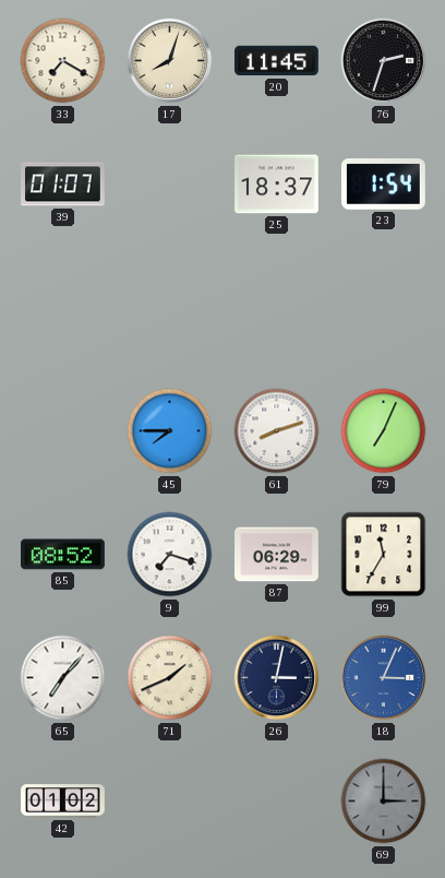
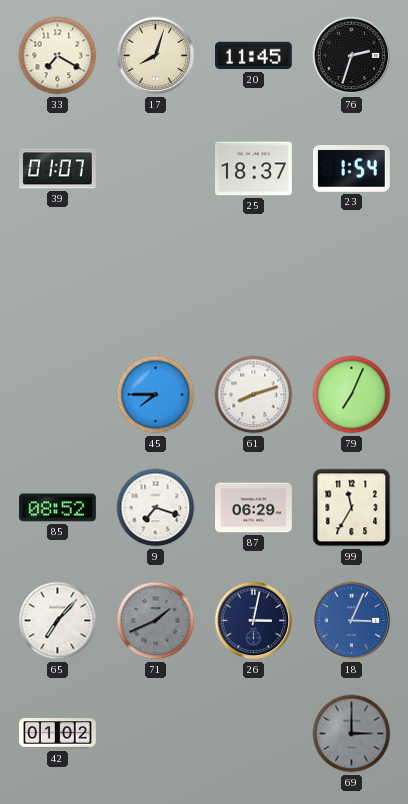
71 dial: cream -> grey
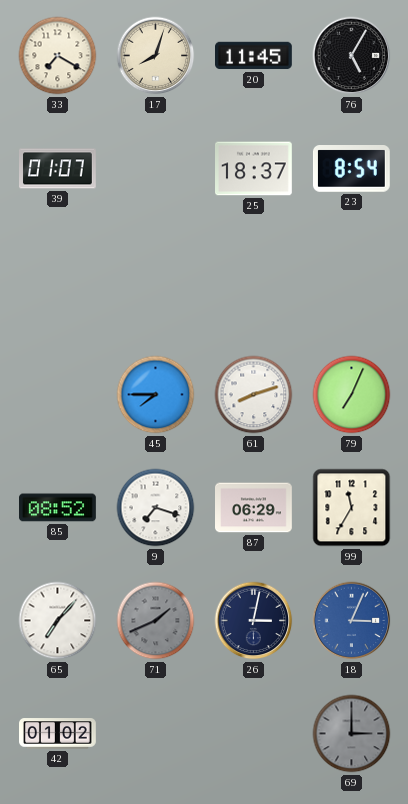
76: 2:33 -> 5:05
23: 1:54 -> 8:54
